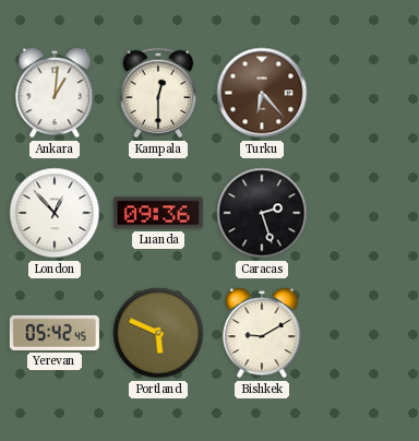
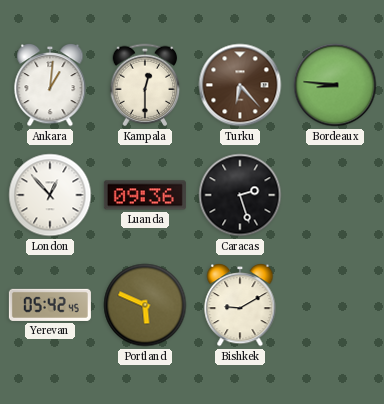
Bordeaux: none -> 8:46
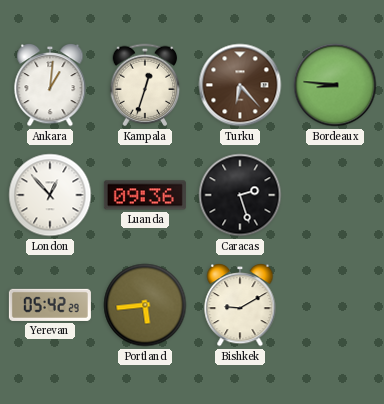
Kampala: 12:30 -> 12:33
Yerevan: 05:42:45 -> 05:42:29
Portland: 5:49 -> 5:44
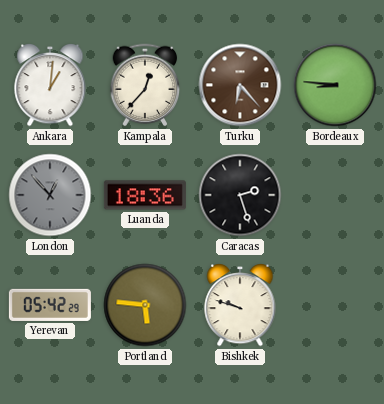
Kampala: 12:33 -> 12:37
London dial: white -> grey
Luanda: 09:36 -> 18:36
Portland: 5:44 -> 5:46
Bishkek: 9:10 -> 9:48
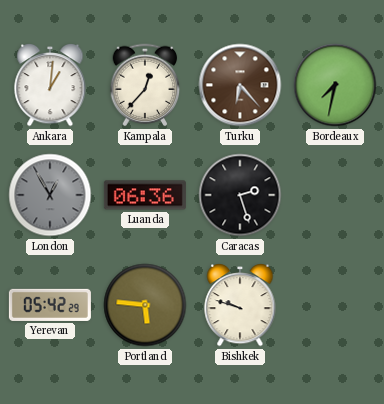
Bordeaux: 8:46 -> 7:32
London: 12:53 -> 12:55
Luanda: 18:36 -> 06:36
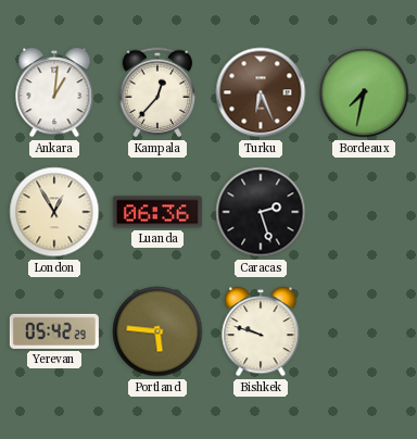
Turku: 6:23 -> 6:26
London dial: grey -> cream
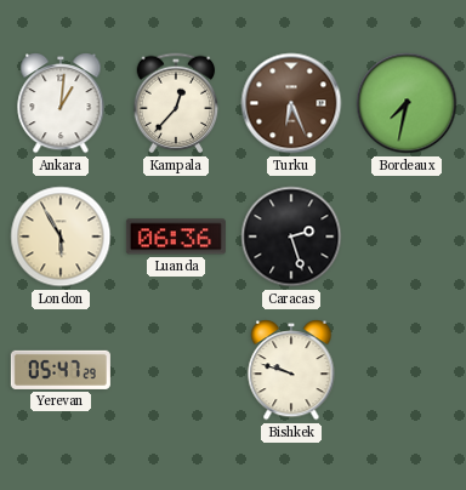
London: 12:55 -> 5:55
Yerevan: 05:42 -> 05:47
Portland: 5:46 -> none
